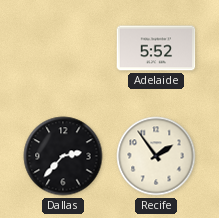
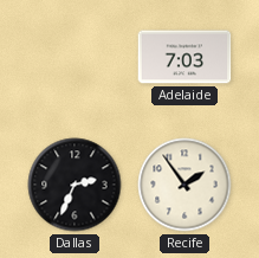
Adelaide: 5:52 -> 7:03
Dallas: 2:37 -> 2:34
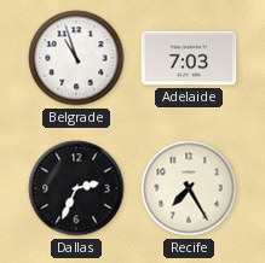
Belgrade: none -> 10:57
Recife: 1:54 -> 7:25
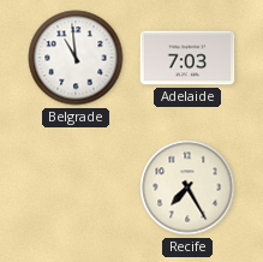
Belgrade: 10:57 -> 10:59
Dallas: 2:34 -> none
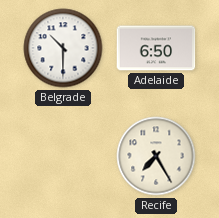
Belgrade: 10:59 -> 10:30
Adelaide: 7:03 -> 6:50
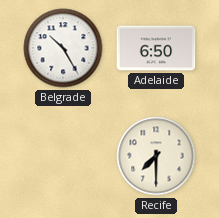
Belgrade: 10:30 -> 10:25
Recife: 7:25 -> 7:30
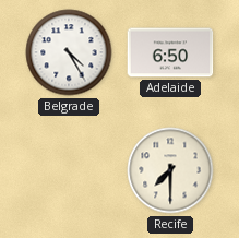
Belgrade: 10:25 -> 4:25
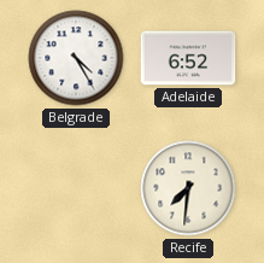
Adelaide: 6:50 -> 6:52
Recife: 7:30 -> 7:31
